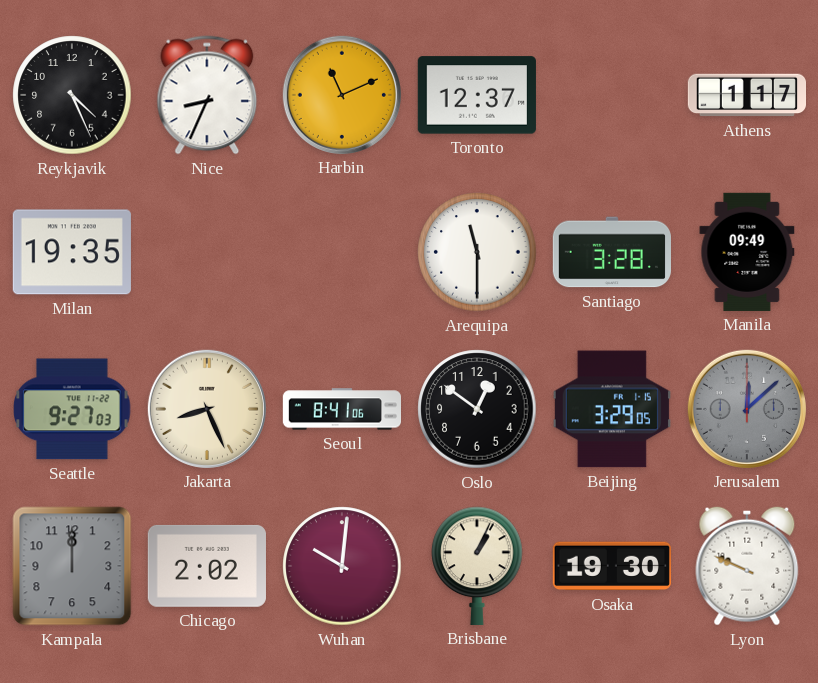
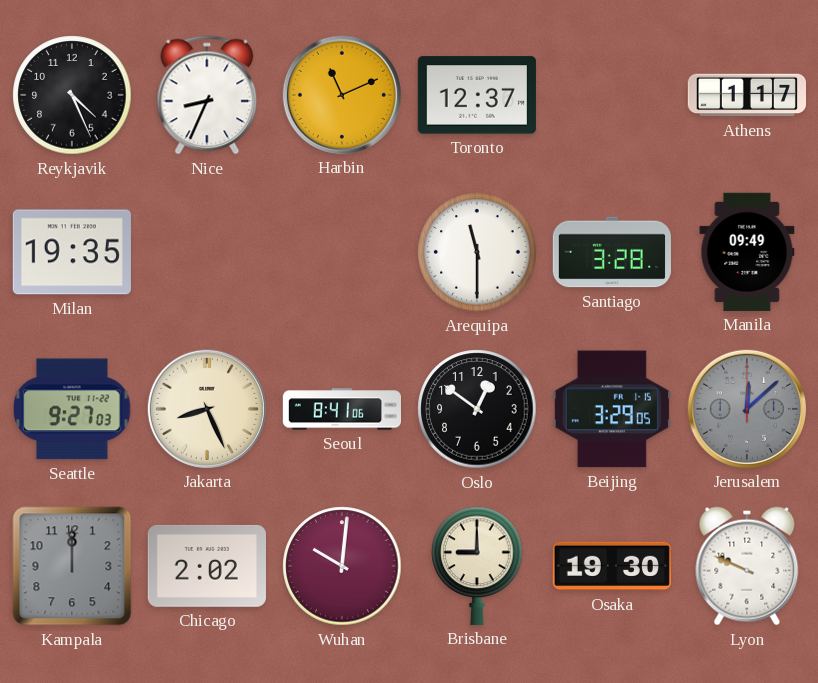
Brisbane: 1:04 -> 9:00
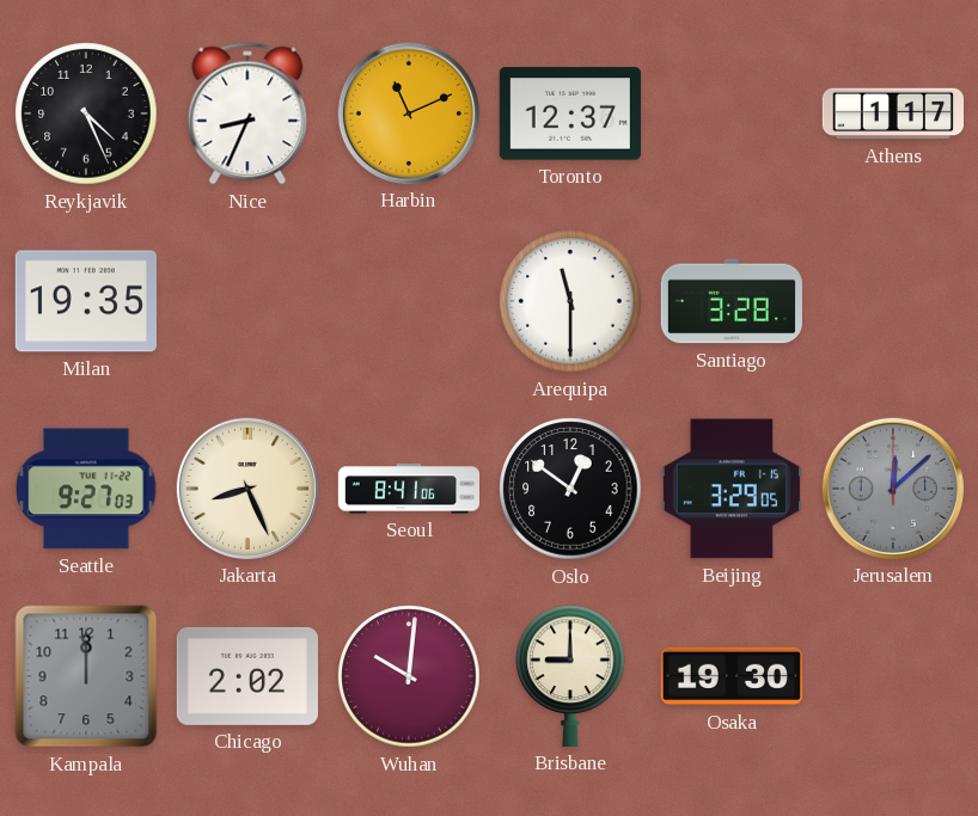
Manila: 09:49 -> none
Lyon: 9:49 -> none
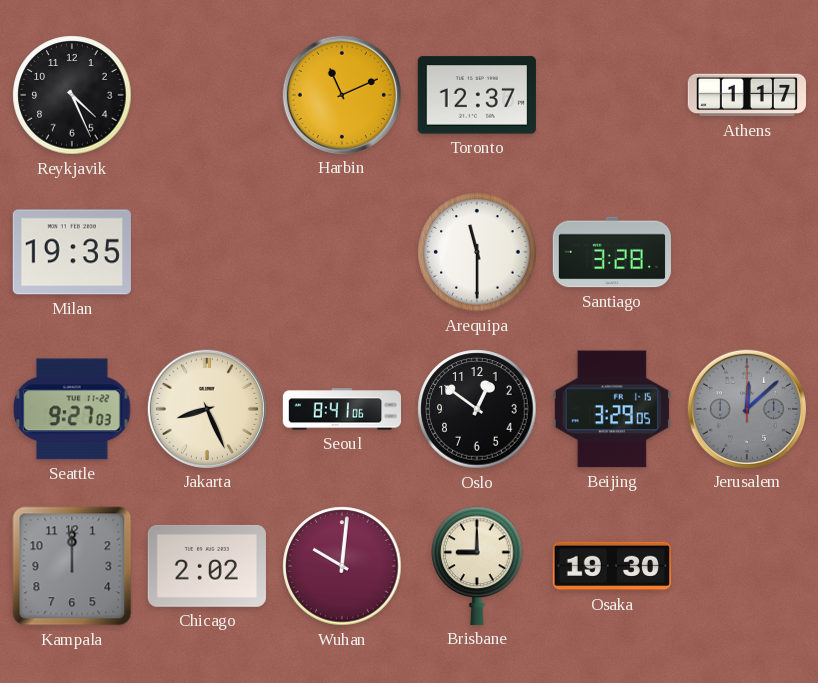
Nice: 8:34 -> none
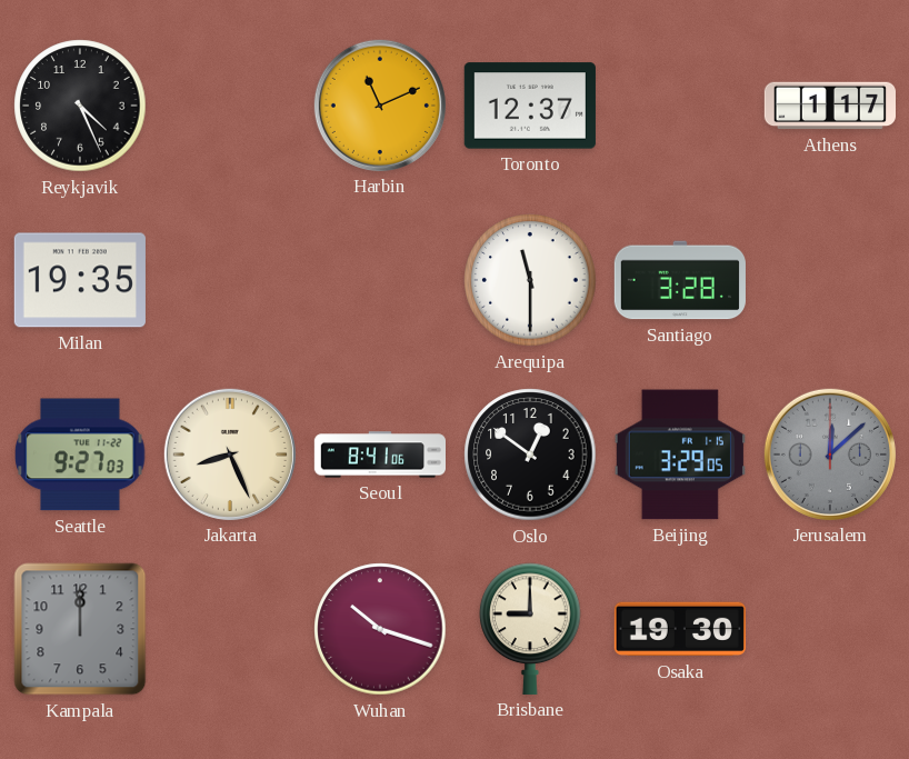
Chicago: 2:02 -> none
Wuhan: 10:01 -> 10:18
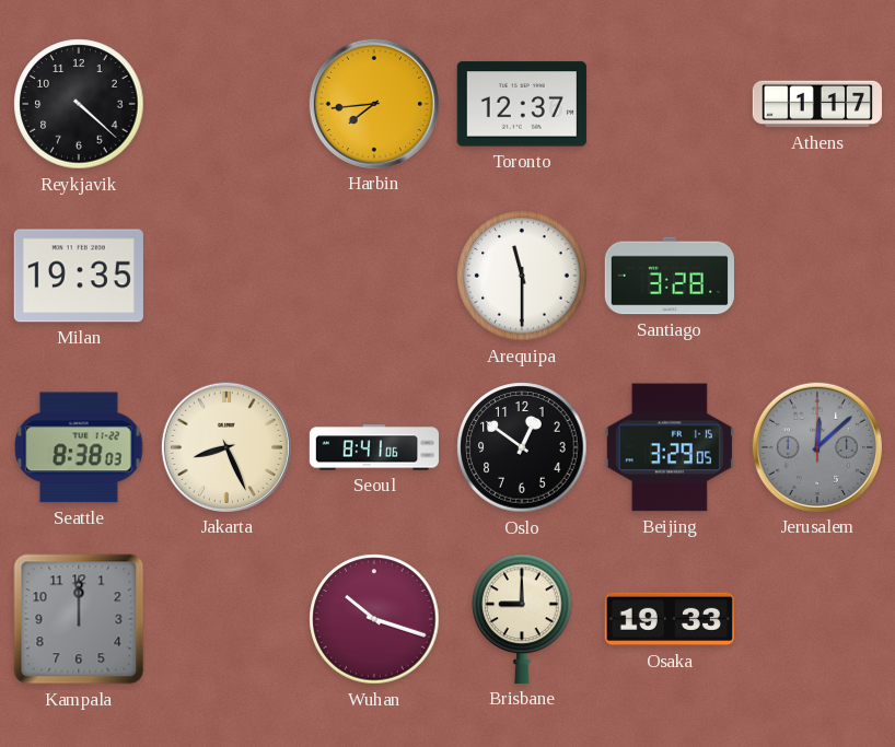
Reykjavik: 4:26 -> 4:22
Harbin: 11:11 -> 7:44
Seattle: 9:27 -> 8:38
Osaka: 19:30 -> 19:33
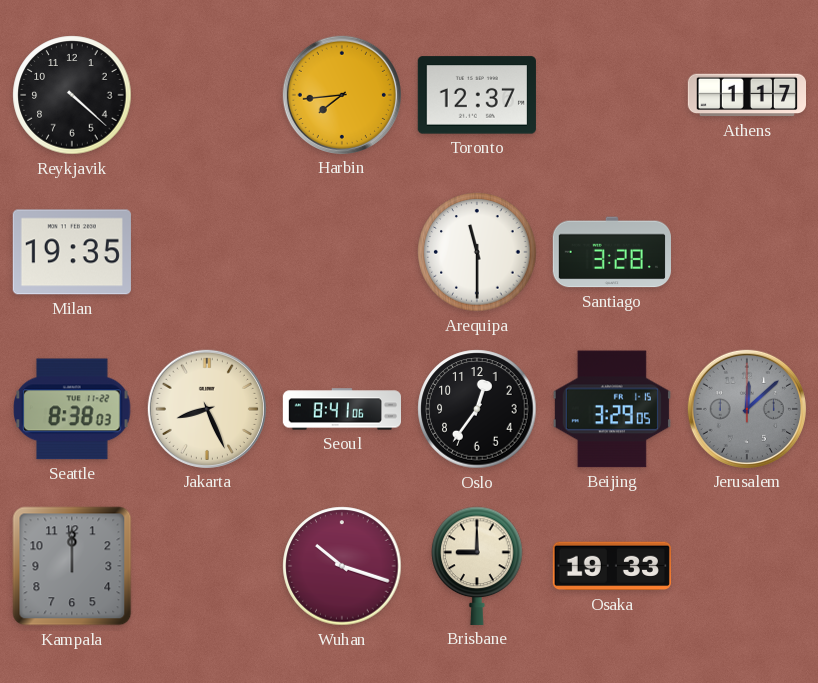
Oslo: 12:51 -> 12:36
